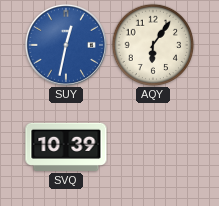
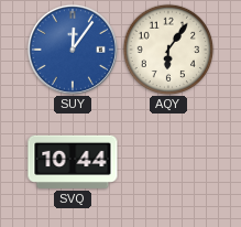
SUY: 12:32 -> 12:06
SVQ: 10:39 -> 10:44
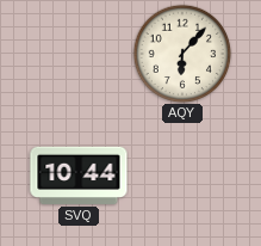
SUY: 12:06 -> none
AQY: 6:06 -> 6:07
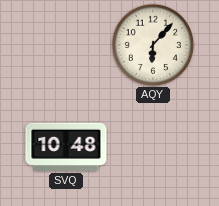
SVQ: 10:44 -> 10:48
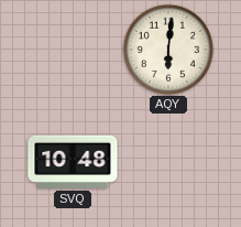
AQY: 6:07 -> 6:01
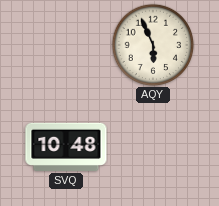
AQY: 6:01 -> 5:56
